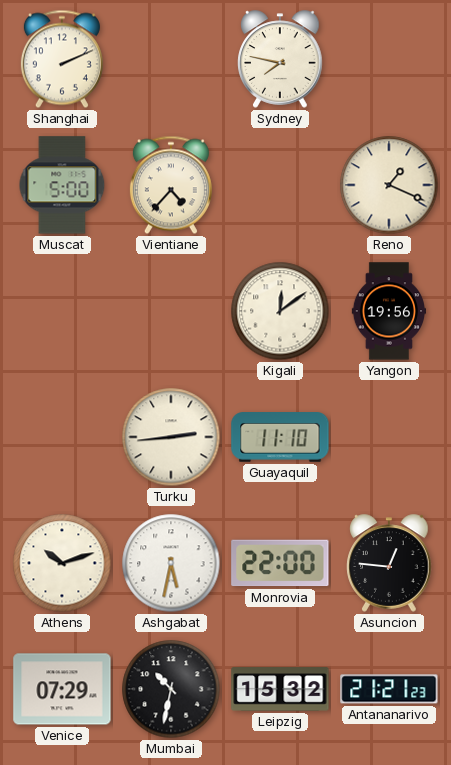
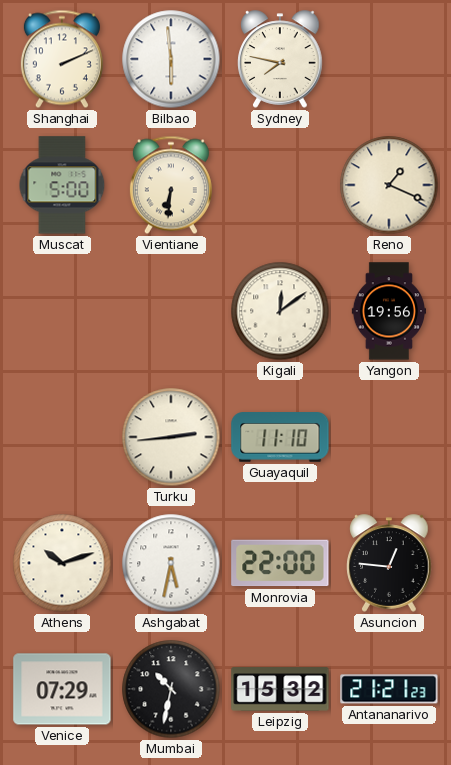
Bilbao: none -> 5:59
Vientiane: 4:37 -> 6:31
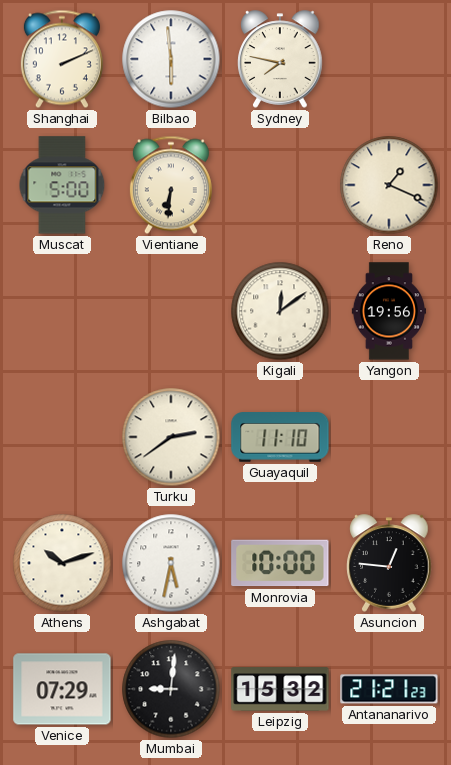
Turku: 2:44 -> 2:39
Monrovia: 22:00 -> 10:00
Mumbai: 10:32 -> 9:01
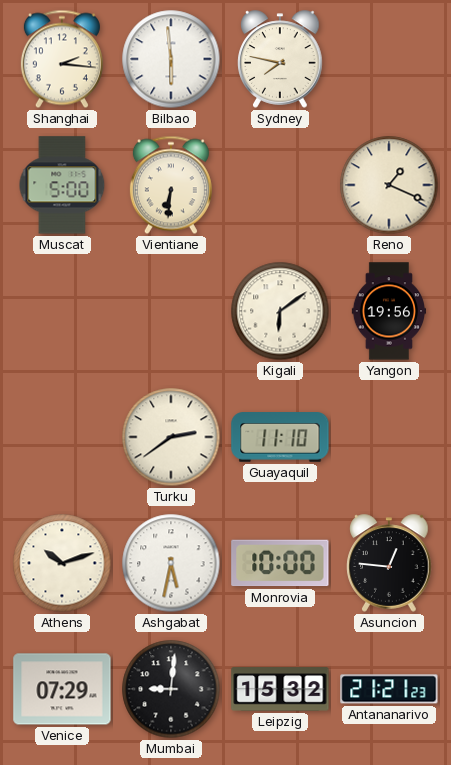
Shanghai: 2:11 -> 2:16
Kigali: 12:09 -> 6:09
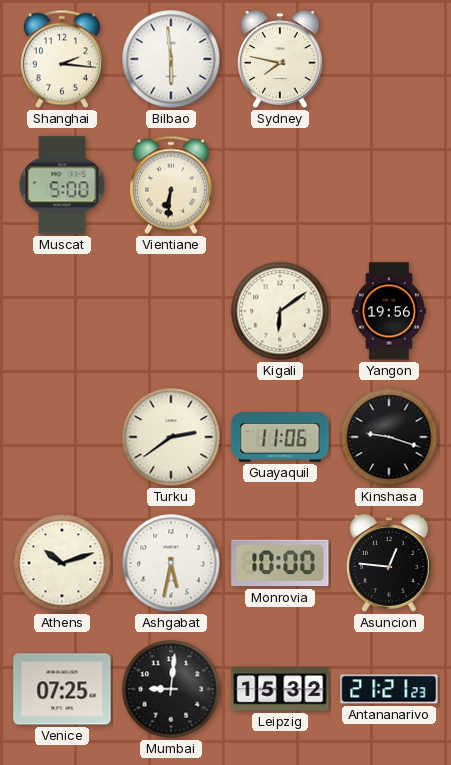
Reno: 1:19 -> none
Guayaquil: 11:10 -> 11:06
Kinshasa: none -> 9:18
Venice: 07:29 -> 07:25
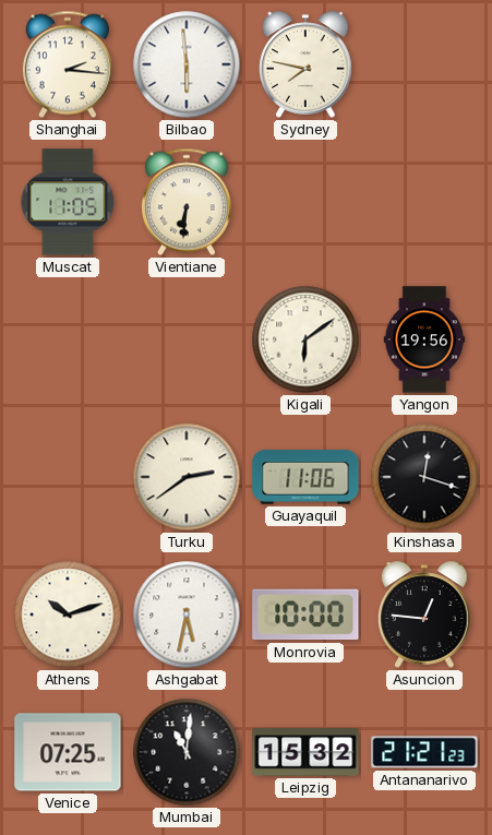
Muscat: 5:00 -> 11:05
Kinshasa: 9:18 -> 12:18
Mumbai: 9:01 -> 11:01
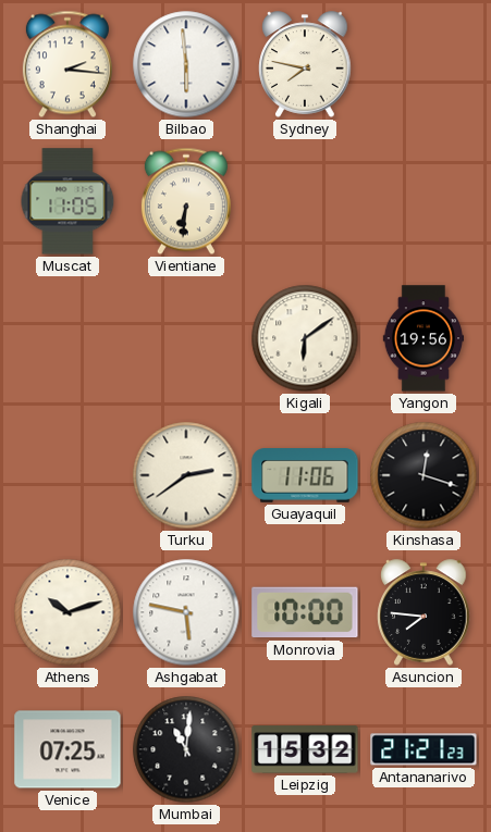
Ashgabat: 5:32 -> 5:47
Asuncion: 12:46 -> 7:46
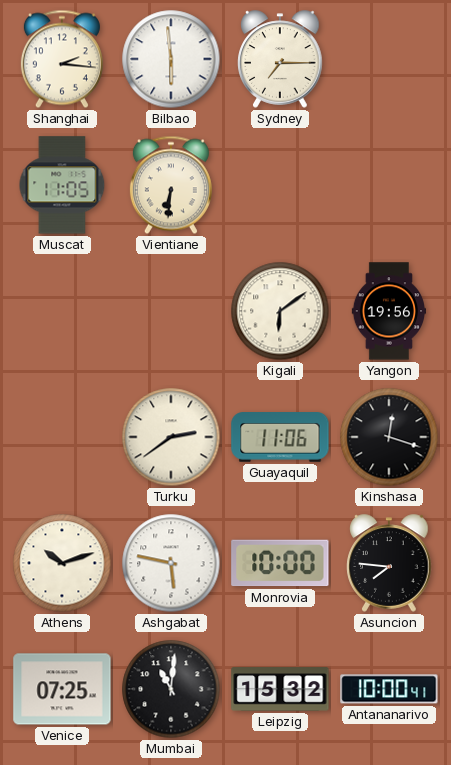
Sydney: 7:47 -> 7:15
Antananarivo: 21:21 -> 10:00
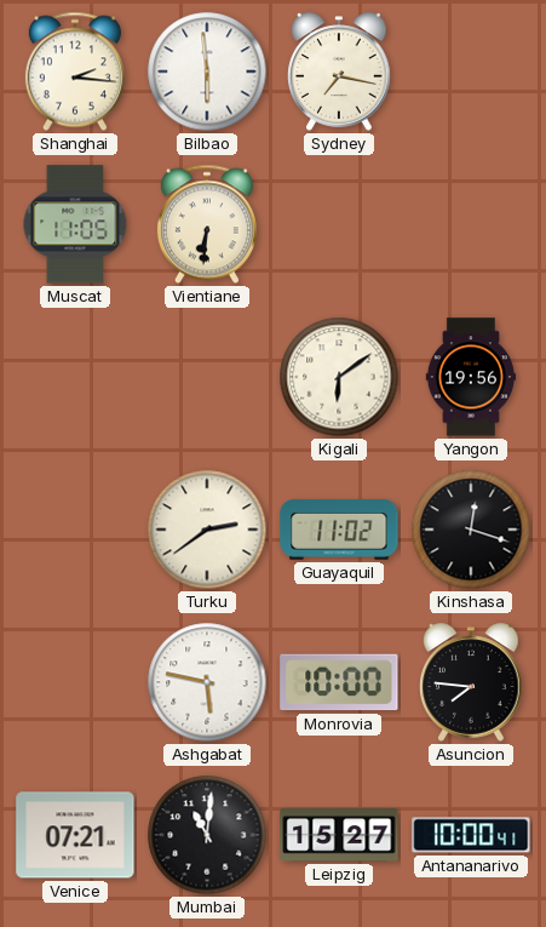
Sydney: 7:15 -> 7:17
Guayaquil: 11:06 -> 11:02
Athens: 10:12 -> none
Venice: 07:25 -> 07:21
Leipzig: 15:32 -> 15:27
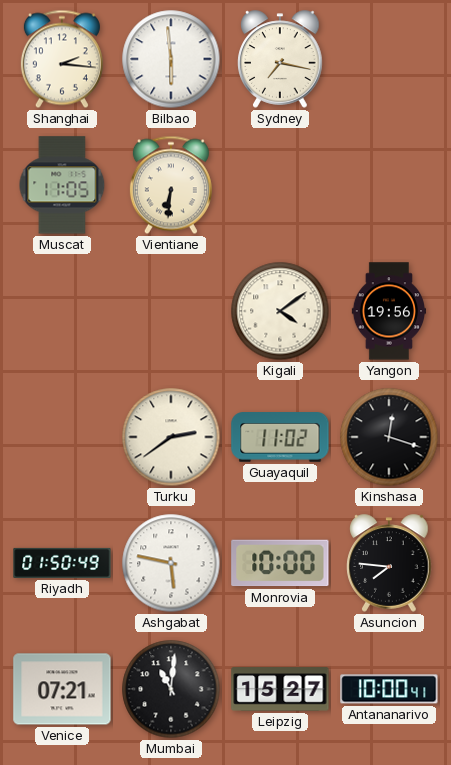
Kigali: 6:09 -> 4:09
Riyadh: none -> 01:50
